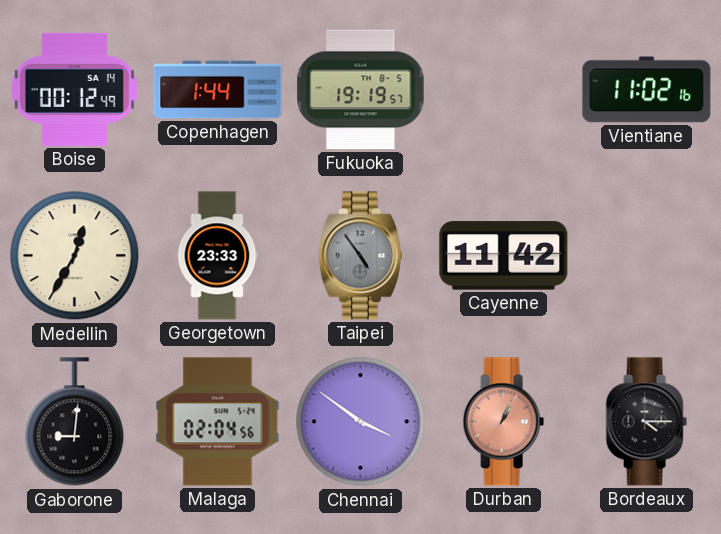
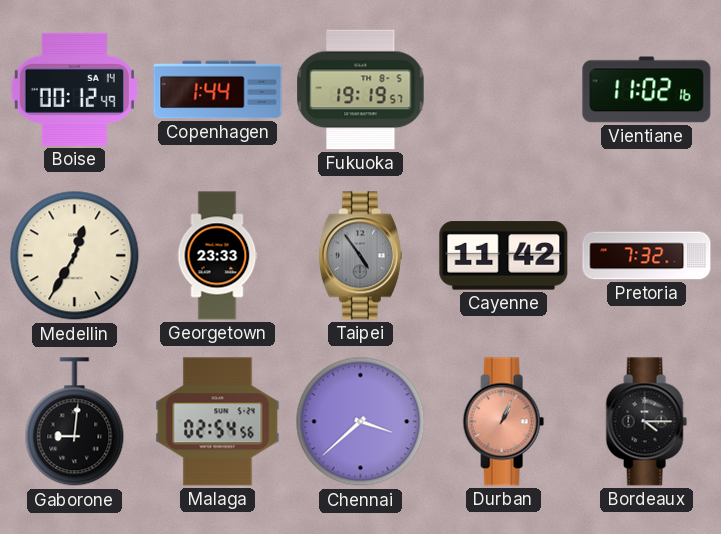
Pretoria: none -> 7:32
Malaga: 02:04 -> 02:54
Chennai: 3:51 -> 3:38
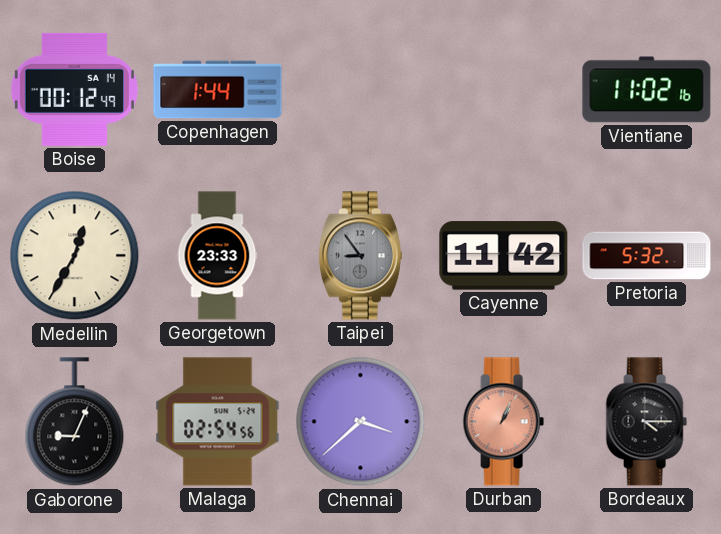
Fukuoka: 19:19 -> none
Taipei: 4:54 -> 8:54
Pretoria: 7:32 -> 5:32
Gaborone: 9:01 -> 9:04
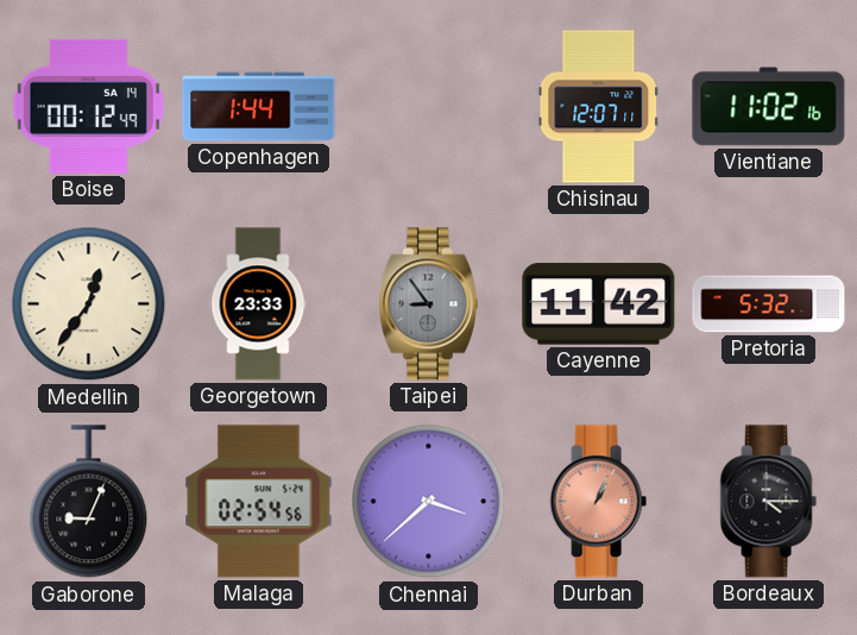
Chisinau: none -> 12:07
Medellin: 12:35 -> 12:36
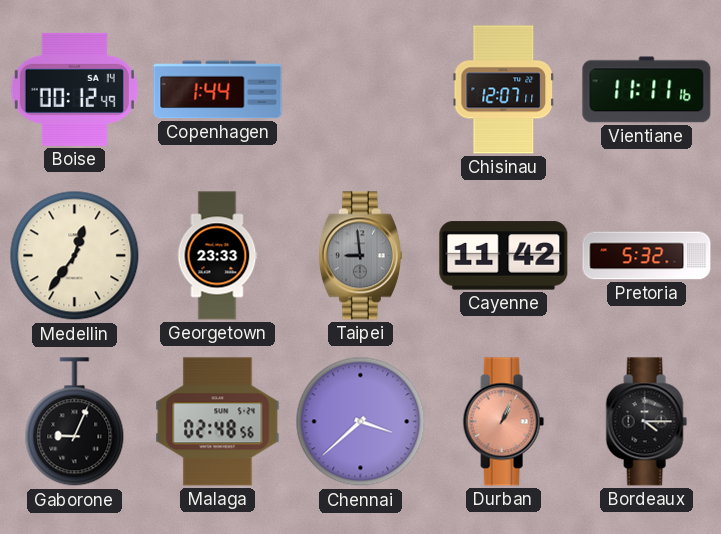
Vientiane: 11:02 -> 11:11
Taipei: 8:54 -> 8:59
Malaga: 02:54 -> 02:48
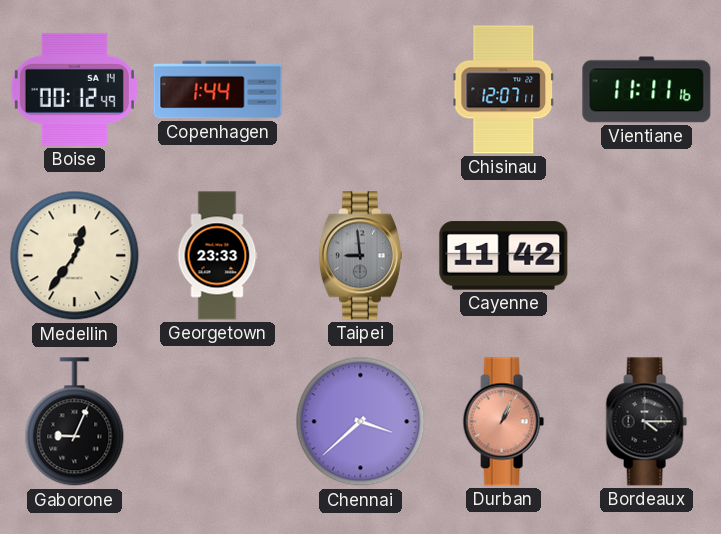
Pretoria: 5:32 -> none
Malaga: 02:48 -> none
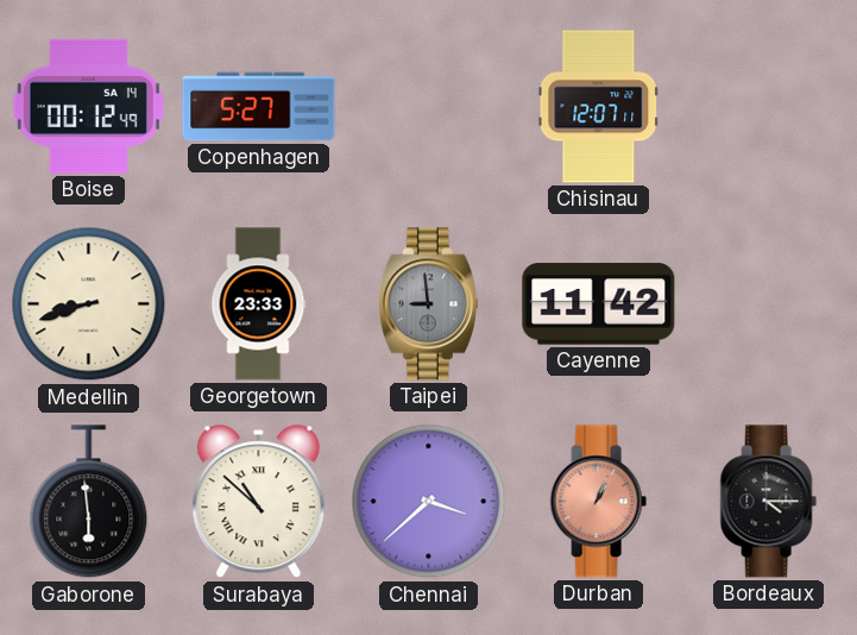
Copenhagen: 1:44 -> 5:27
Vientiane: 11:11 -> none
Medellin: 12:36 -> 8:42
Gaborone: 9:04 -> 5:59
Surabaya: none -> 10:52
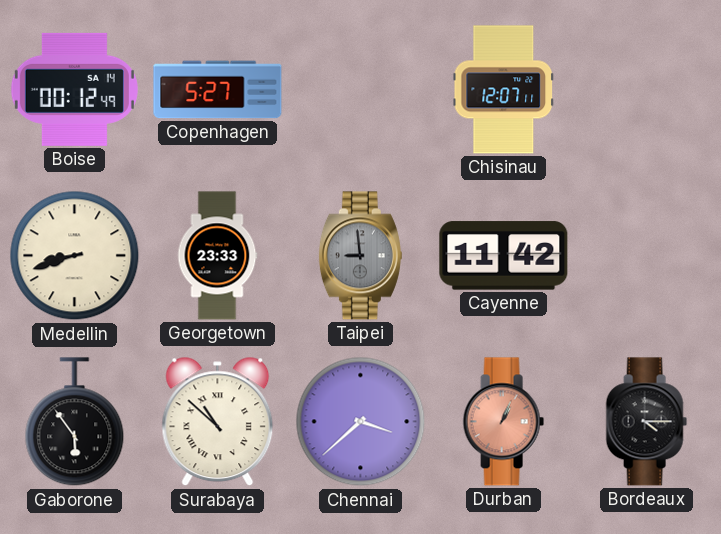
Gaborone: 5:59 -> 5:54
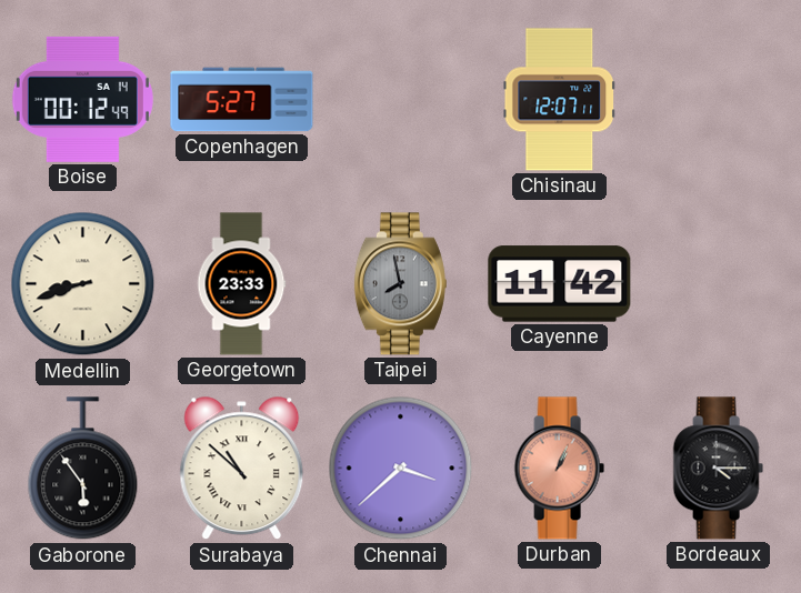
Taipei: 8:59 -> 7:58
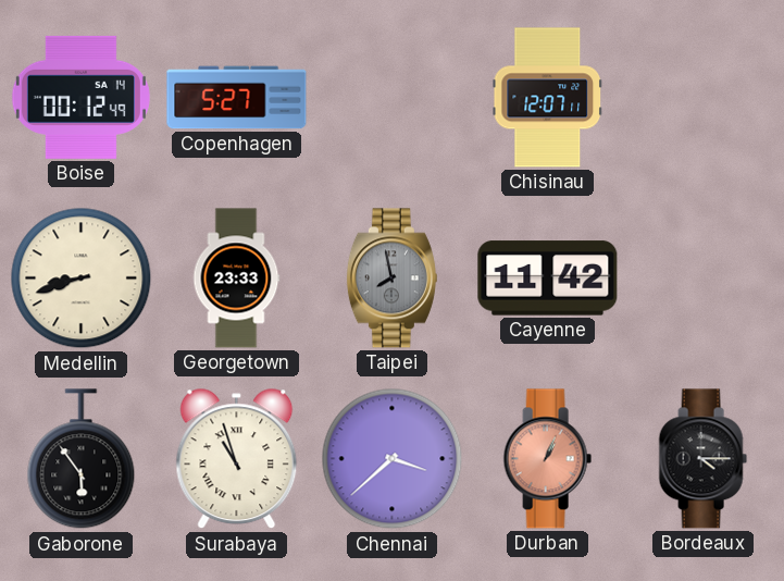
Surabaya: 10:52 -> 10:57
